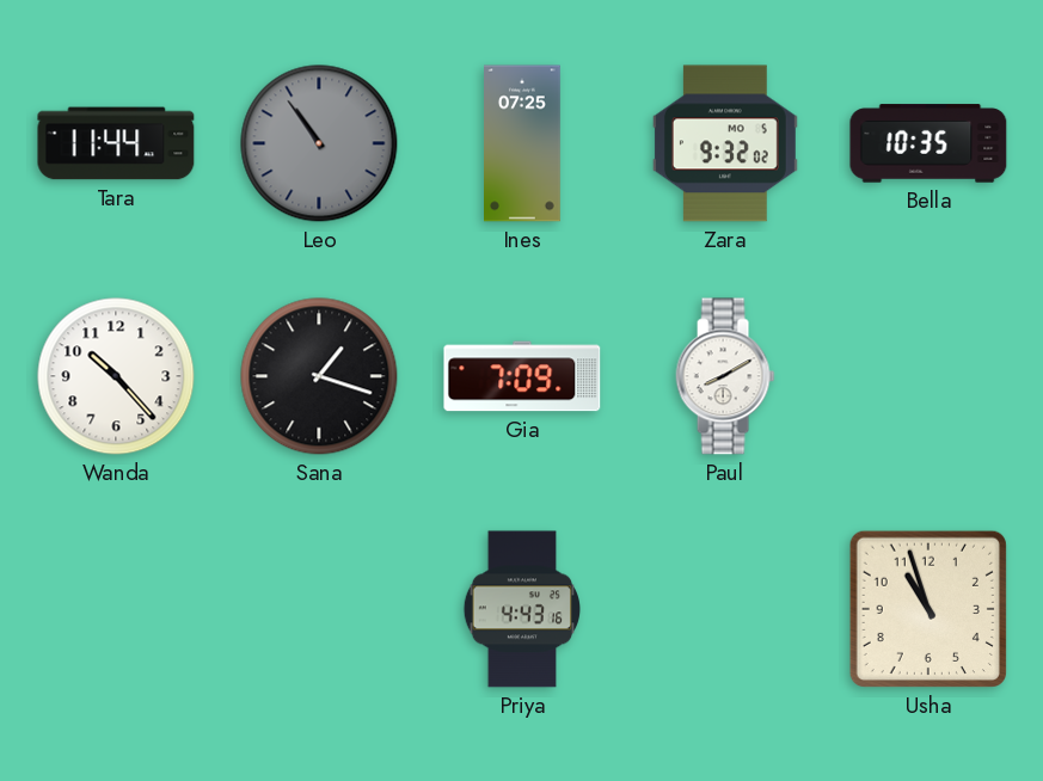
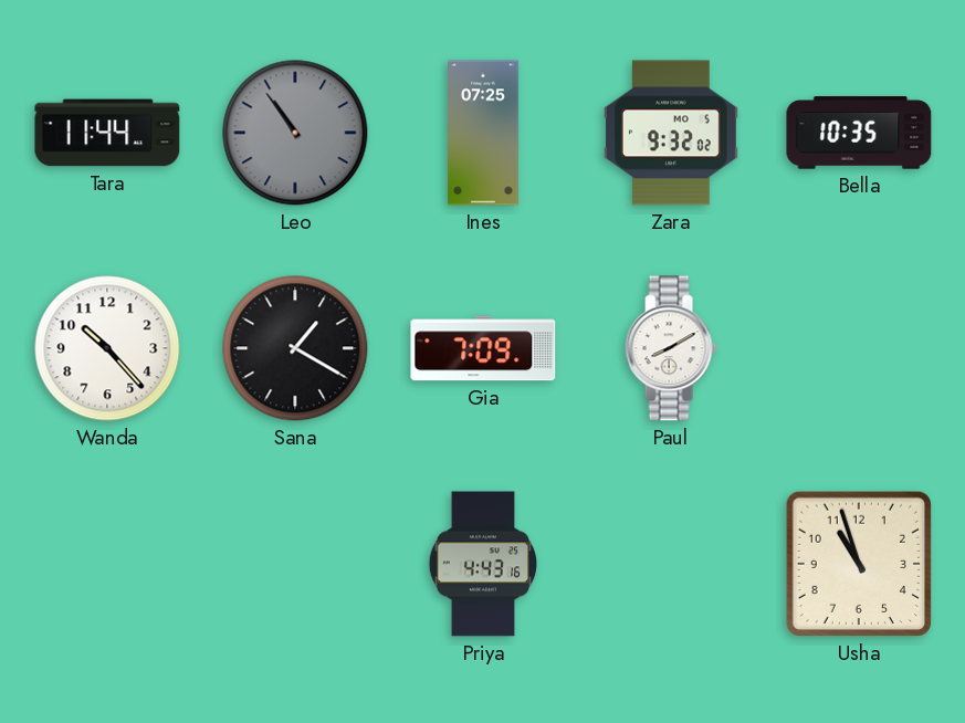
Sana: 1:18 -> 1:20
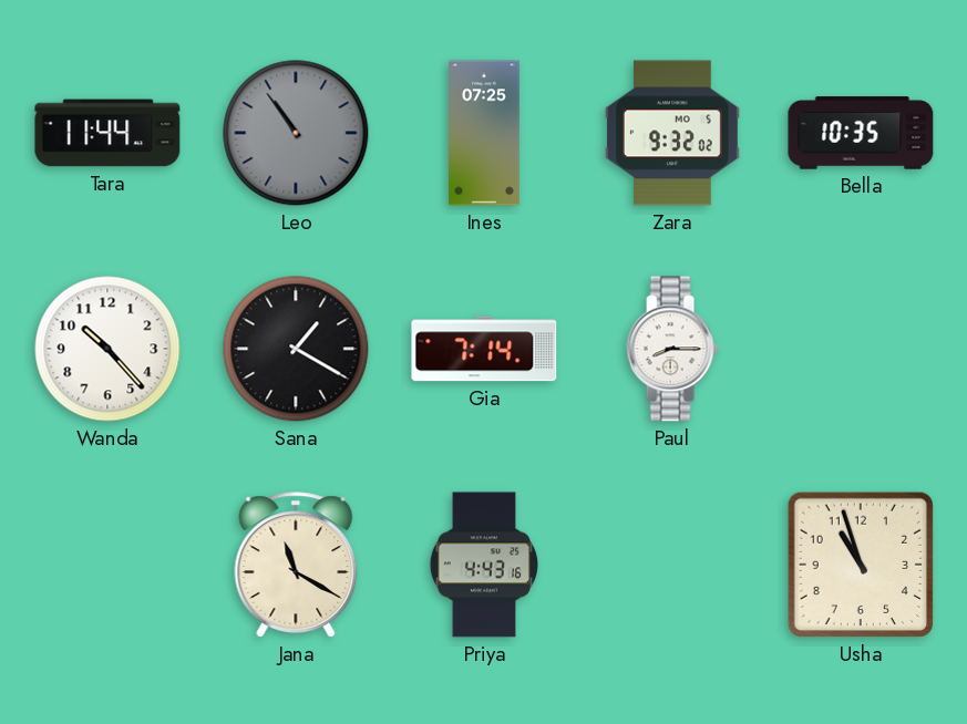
Gia: 7:09 -> 7:14
Paul: 8:10 -> 8:15
Jana: none -> 11:20
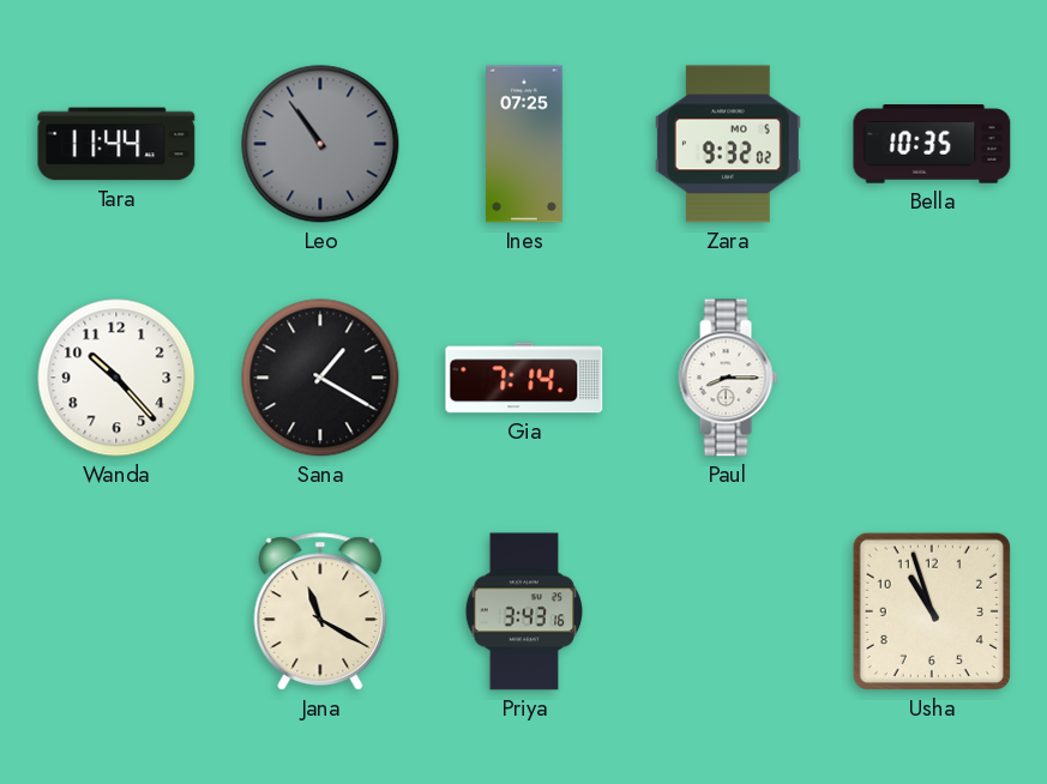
Priya: 4:43 -> 3:43
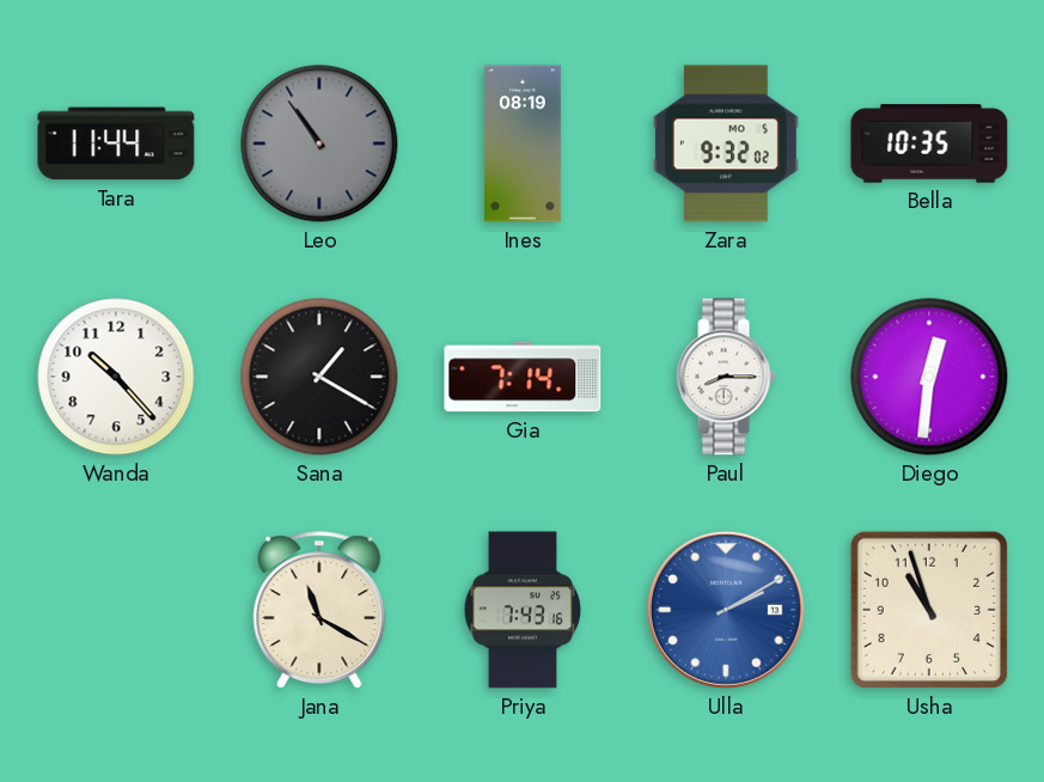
Ines: 07:25 -> 08:19
Diego: none -> 12:31
Priya: 3:43 -> 7:43
Ulla: none -> 2:10
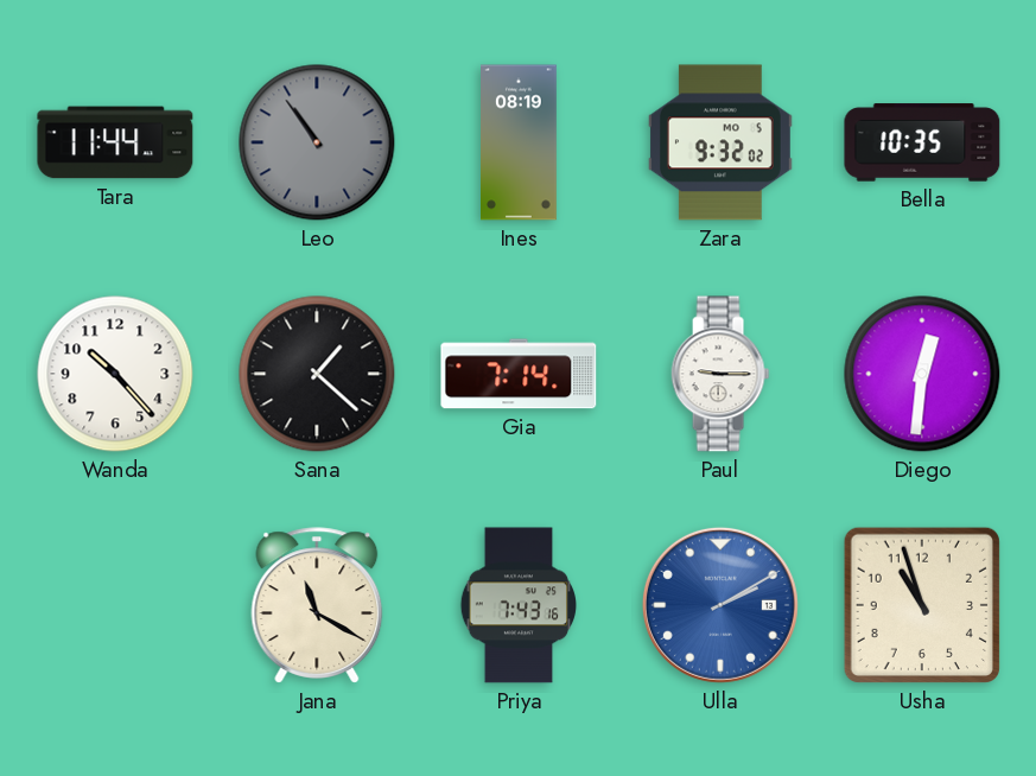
Sana: 1:20 -> 1:22
Paul: 8:15 -> 9:15
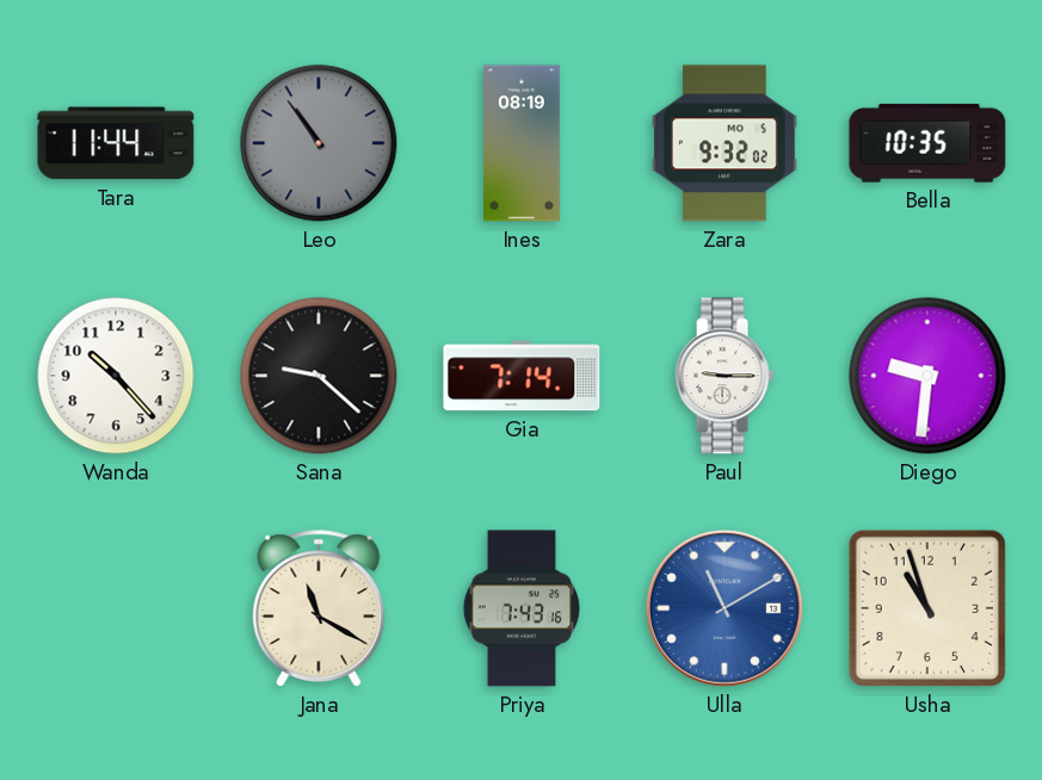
Sana: 1:22 -> 9:22
Diego: 12:31 -> 9:31
Ulla: 2:10 -> 11:10
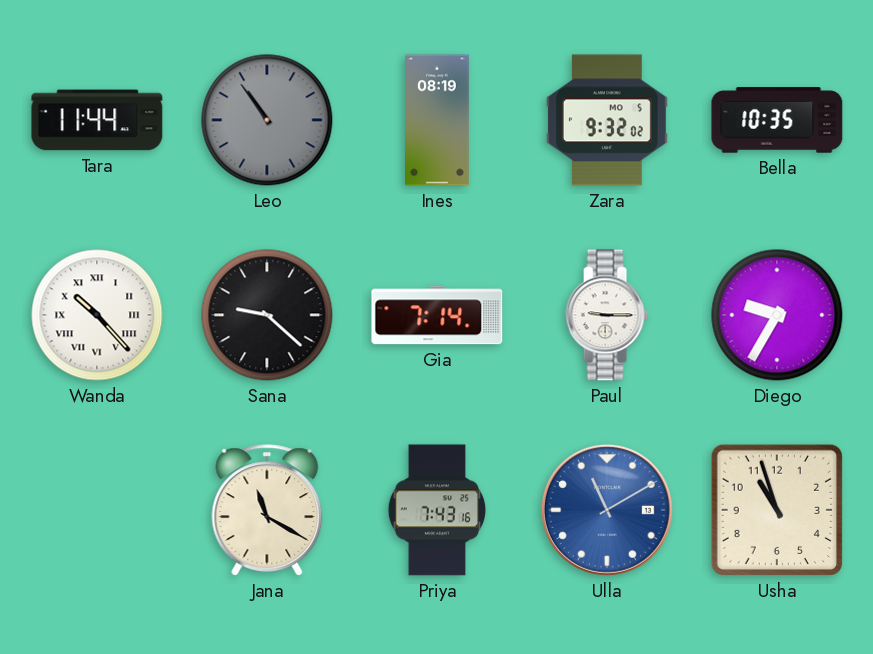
Wanda numerals: Arabic -> Roman
Diego: 9:31 -> 9:35
